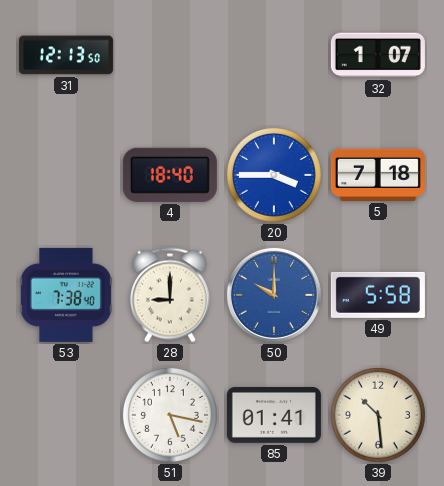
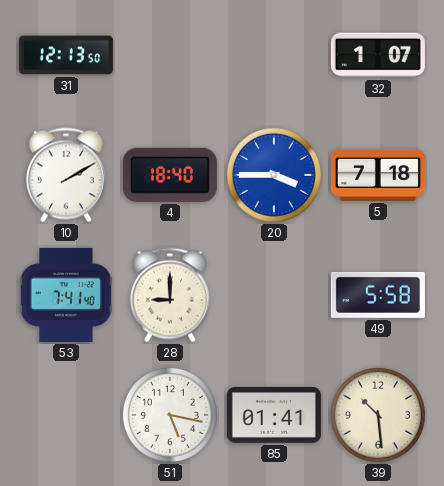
10: none -> 2:10
53: 7:38 -> 7:41
50: 10:00 -> none
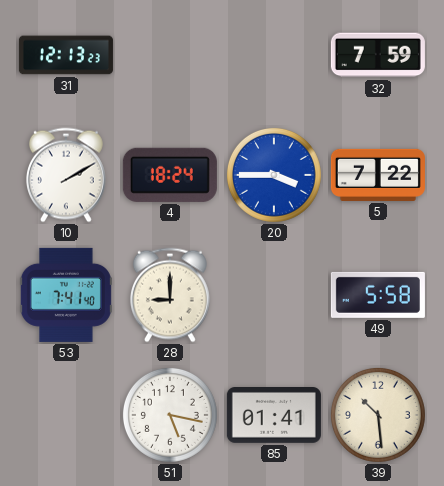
31: 12:13:50 -> 12:13:23
32: 1:07 -> 7:59
4: 18:40 -> 18:24
5: 7:18 -> 7:22
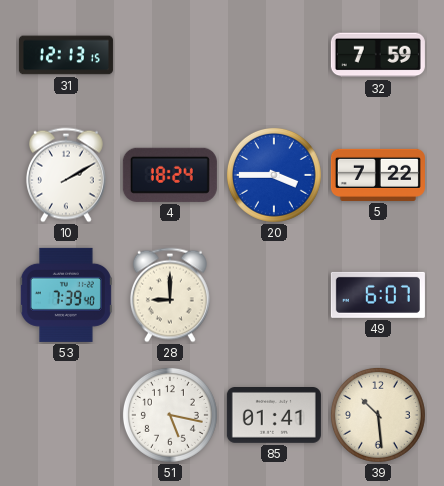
31: 12:13:23 -> 12:13:15
53: 7:41 -> 7:39
49: 5:58 -> 6:07
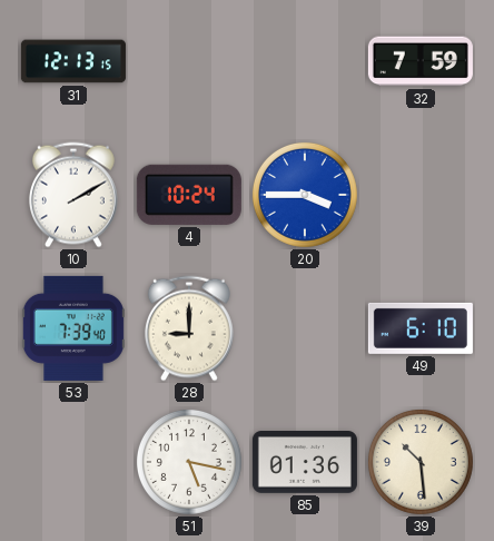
4: 18:24 -> 10:24
5: 7:22 -> none
49: 6:07 -> 6:10
85: 01:41 -> 01:36
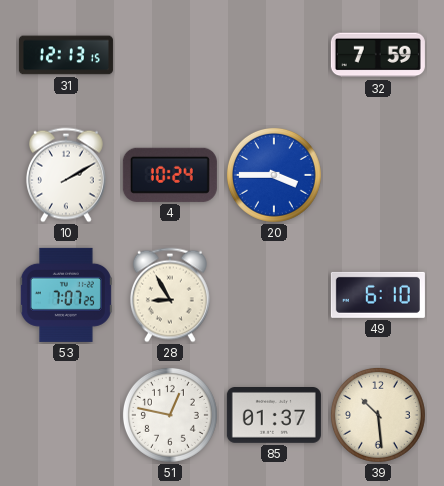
53: 7:39 -> 7:07
28: 9:00 -> 8:55
51: 5:17 -> 12:47
85: 01:36 -> 01:37
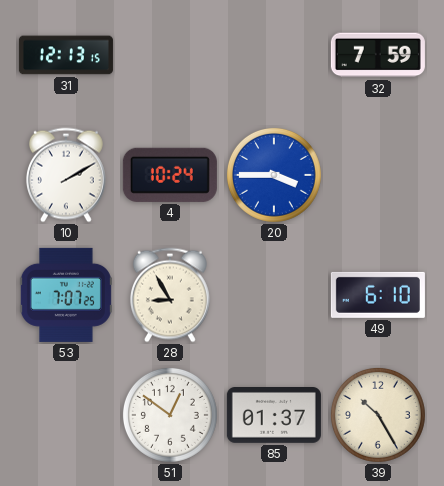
51: 12:47 -> 12:51
39: 10:29 -> 10:25
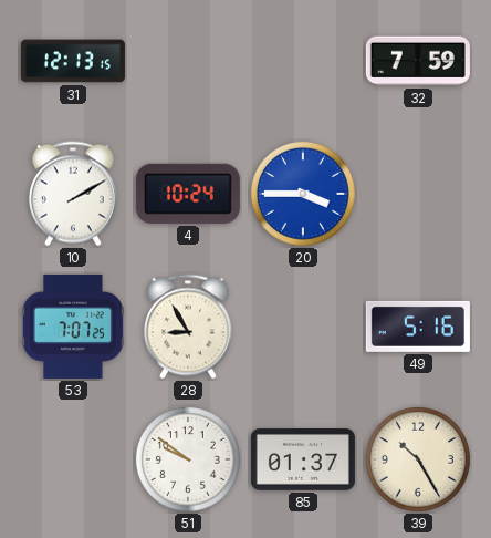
49: 6:10 -> 5:16
51: 12:51 -> 9:51
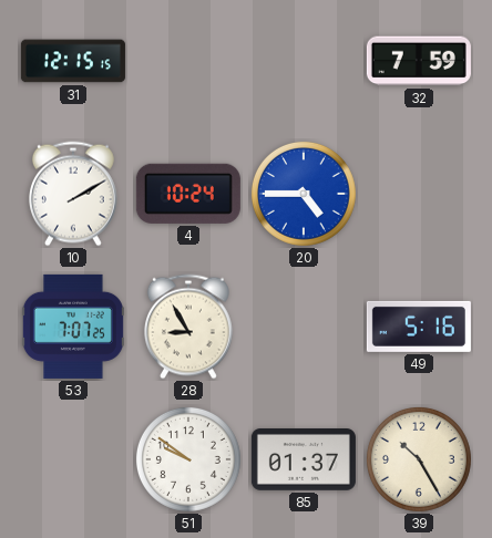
31: 12:13 -> 12:15
20: 3:45 -> 4:45
